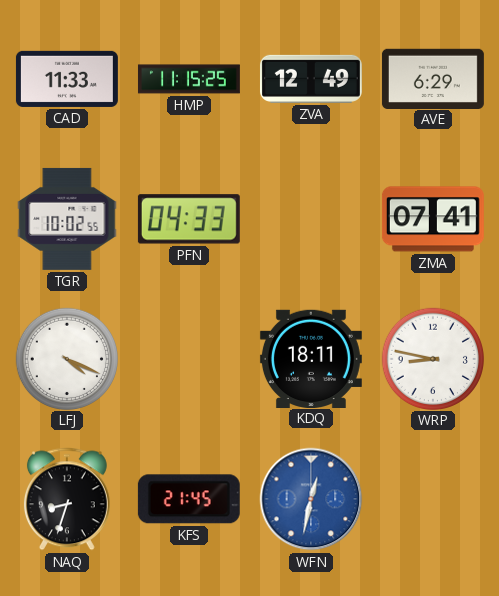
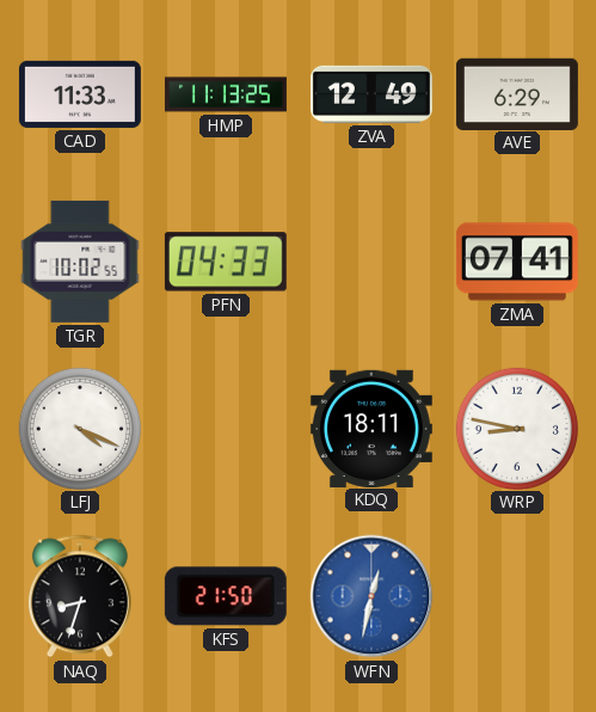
HMP: 11:15 -> 11:13
KFS: 21:45 -> 21:50
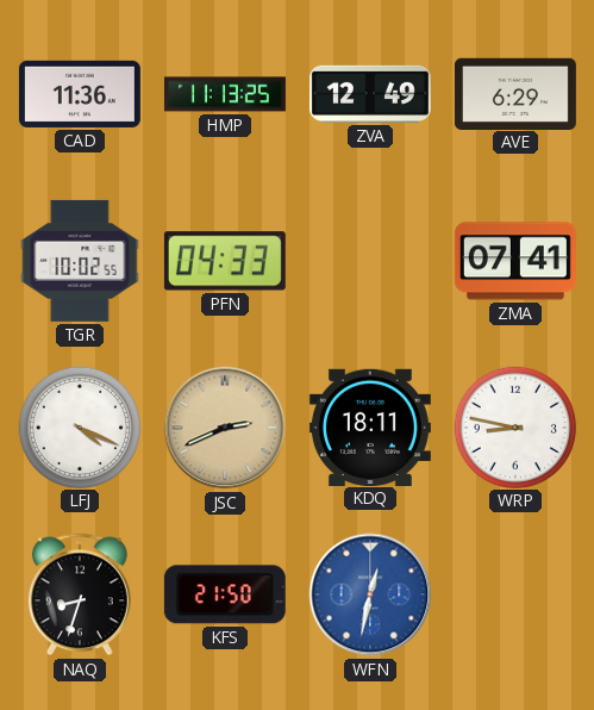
CAD: 11:33 -> 11:36
JSC: none -> 2:41
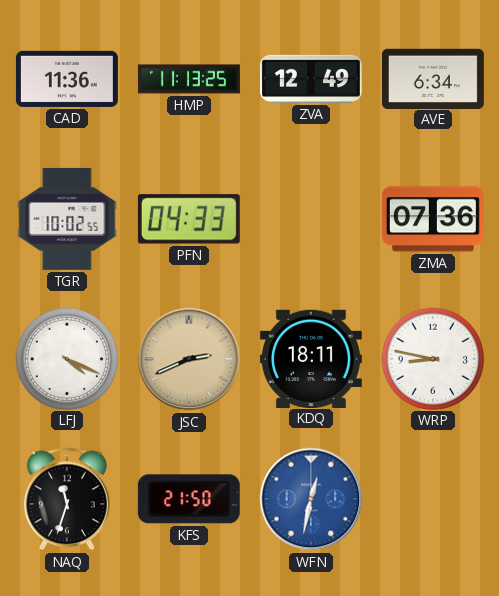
AVE: 6:29 -> 6:34
ZMA: 07:41 -> 07:36
NAQ: 8:33 -> 11:33
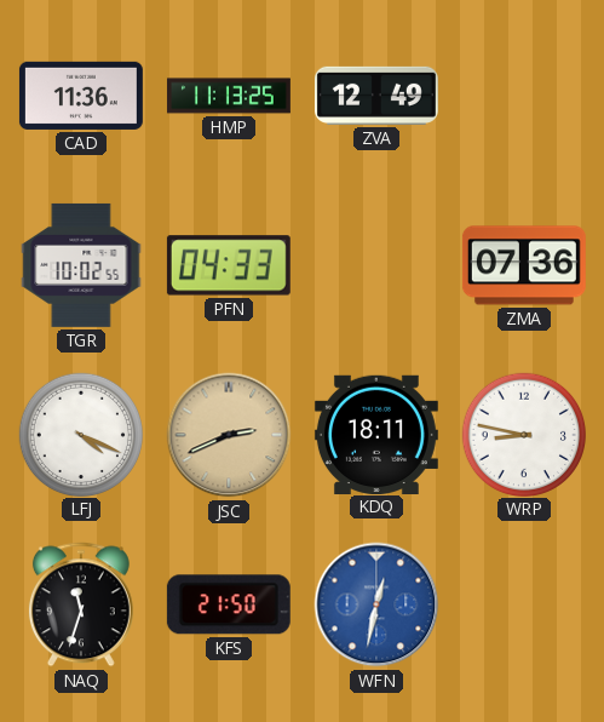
AVE: 6:34 -> none
